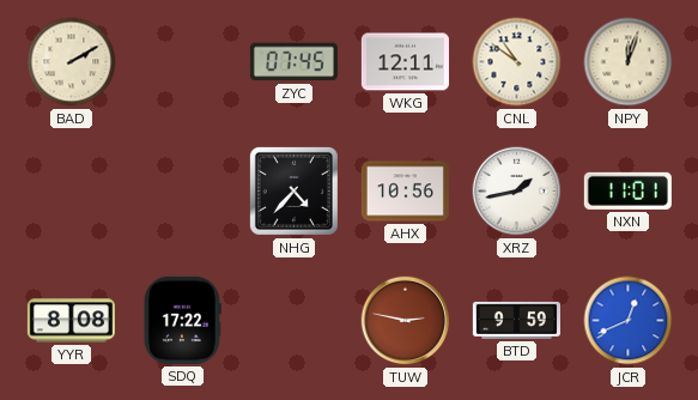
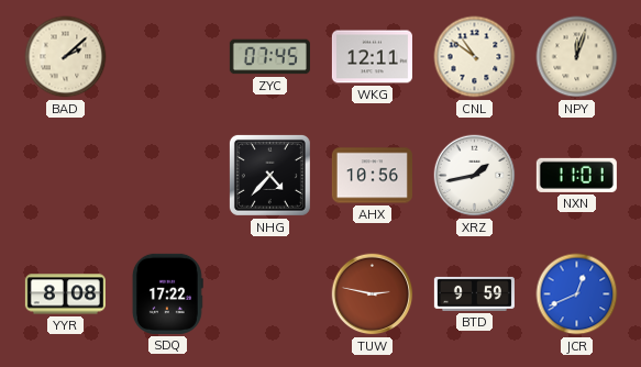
BAD: 2:10 -> 2:08
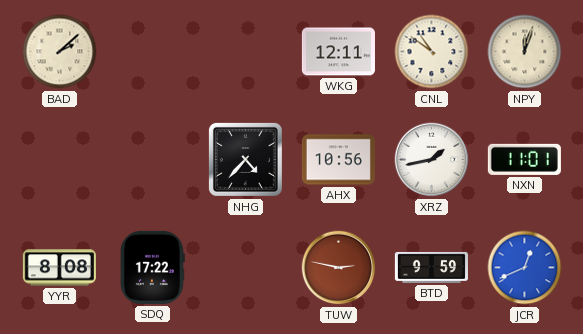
ZYC: 07:45 -> none
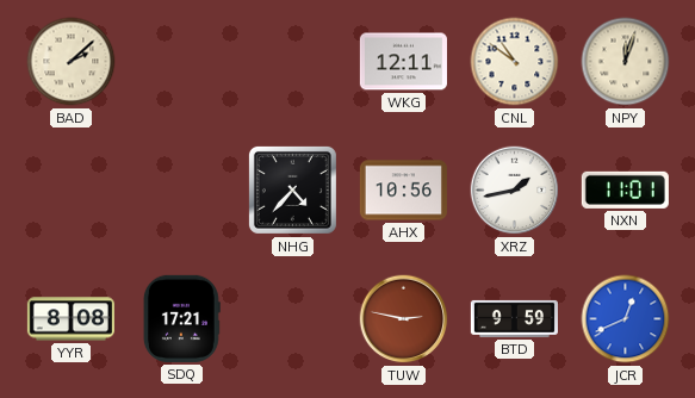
SDQ: 17:22 -> 17:21
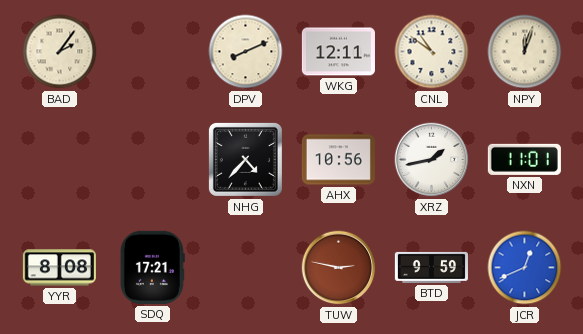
BAD: 2:08 -> 2:06
DPV: none -> 8:11
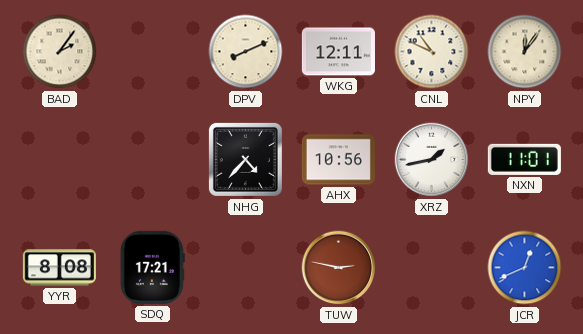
CNL: 10:51 -> 10:49
NPY: 12:03 -> 12:06
BTD: 9:59 -> none
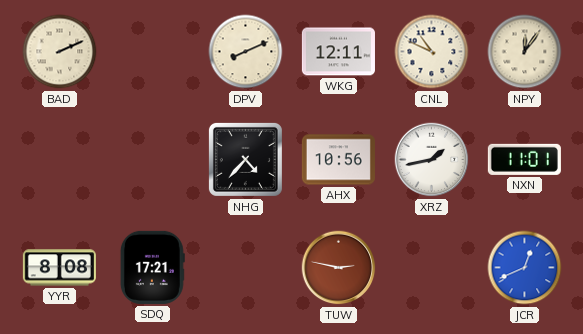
BAD: 2:06 -> 2:11
